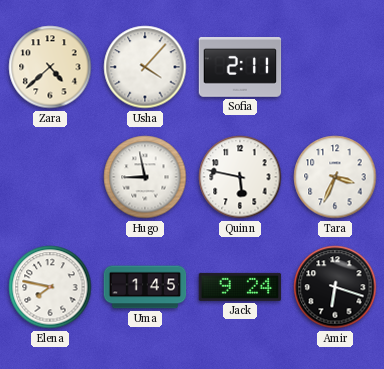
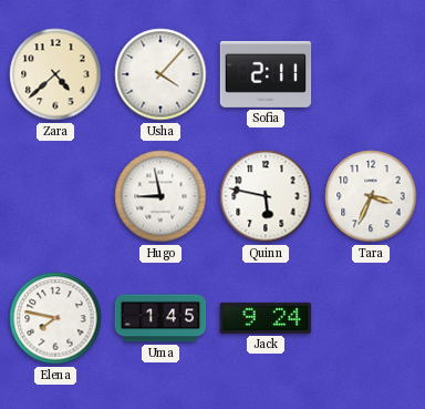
Amir: 6:18 -> none
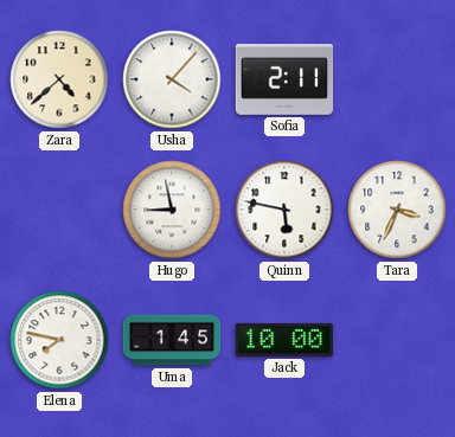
Jack: 9:24 -> 10:00
